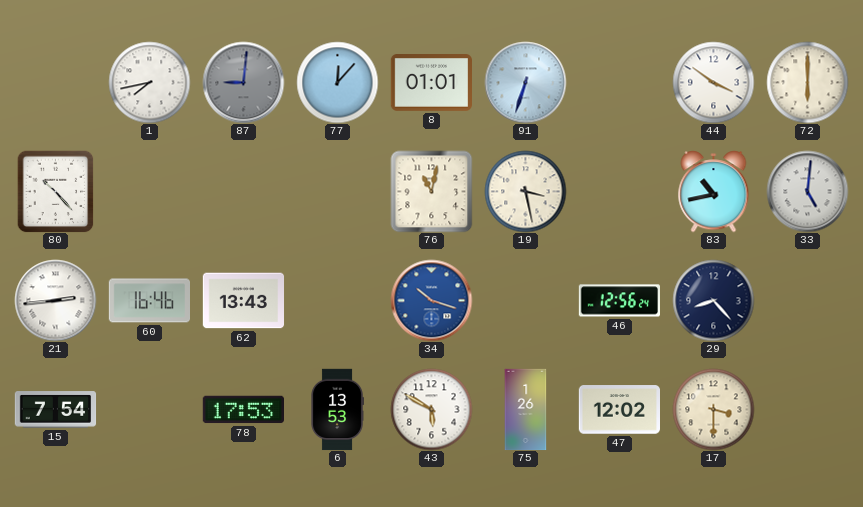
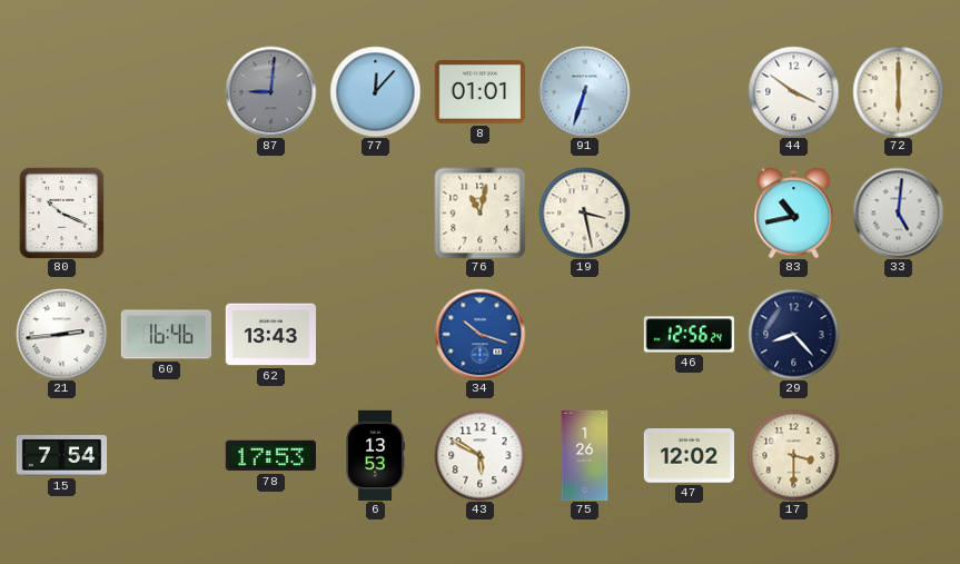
1: 7:43 -> none
80: 10:23 -> 10:19
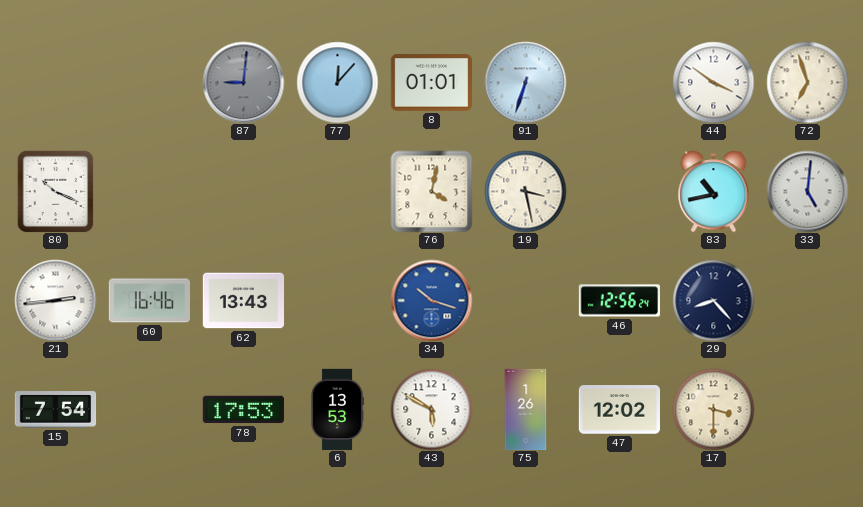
72: 6:00 -> 6:57
76: 11:02 -> 4:02
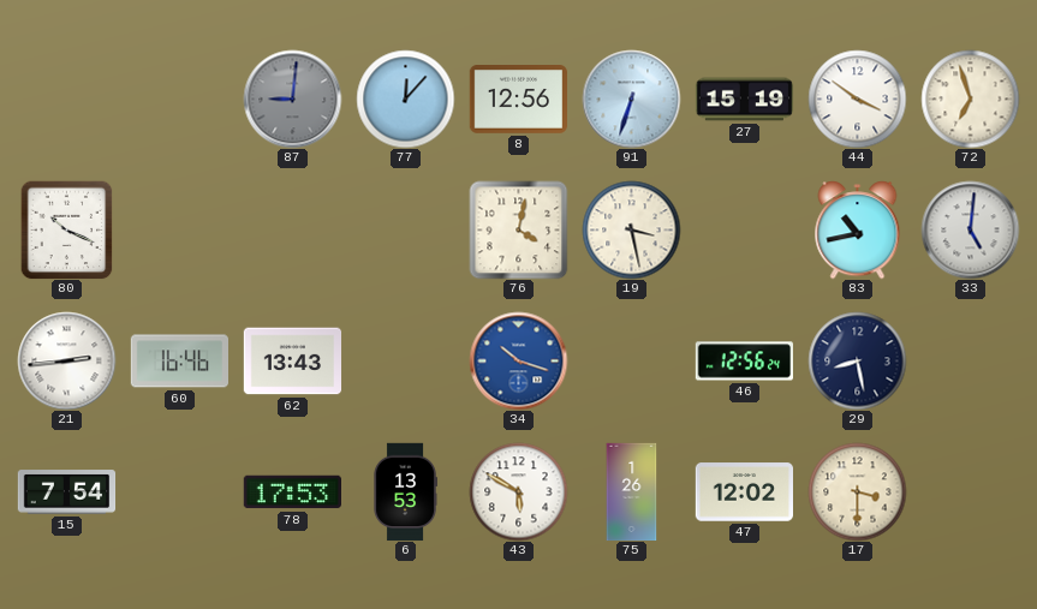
8: 01:01 -> 12:56
27: none -> 15:19
29: 8:23 -> 8:28
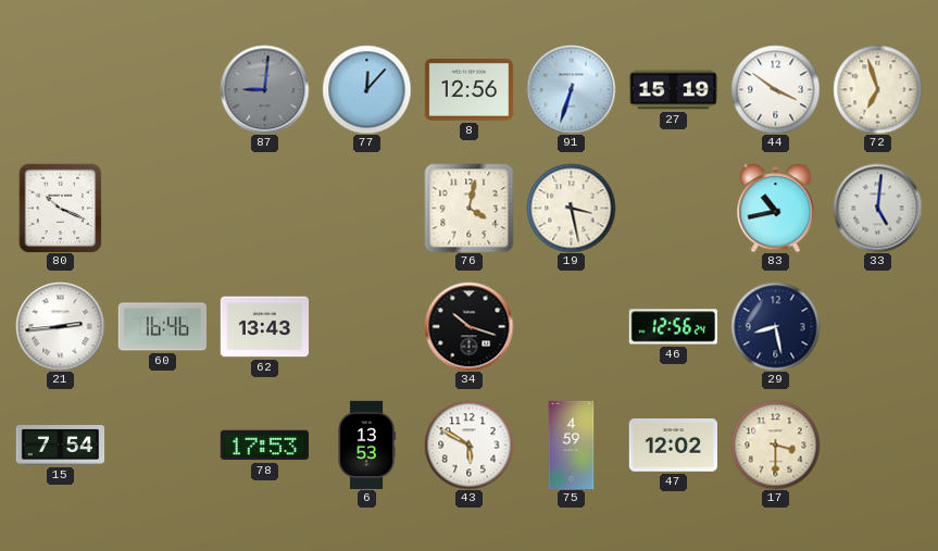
34 dial: blue -> black
75: 1:26 -> 4:59
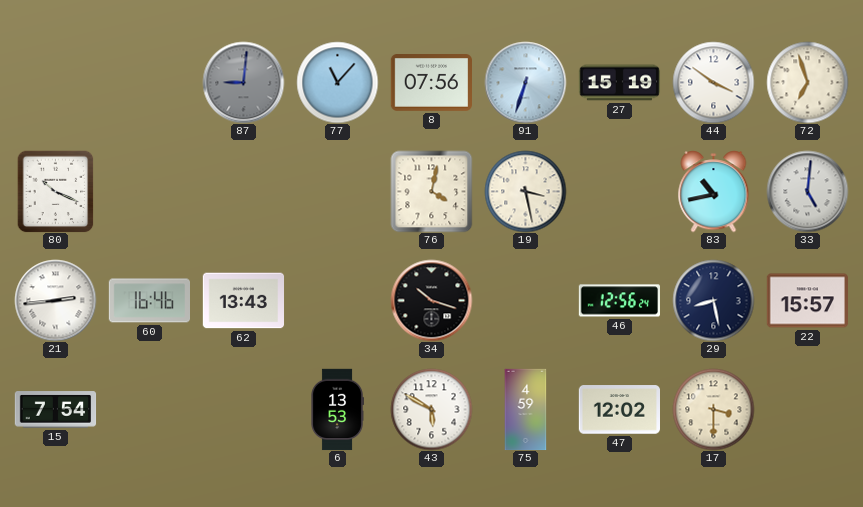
77: 12:07 -> 11:07
8: 12:56 -> 07:56
22: none -> 15:57
78: 17:53 -> none
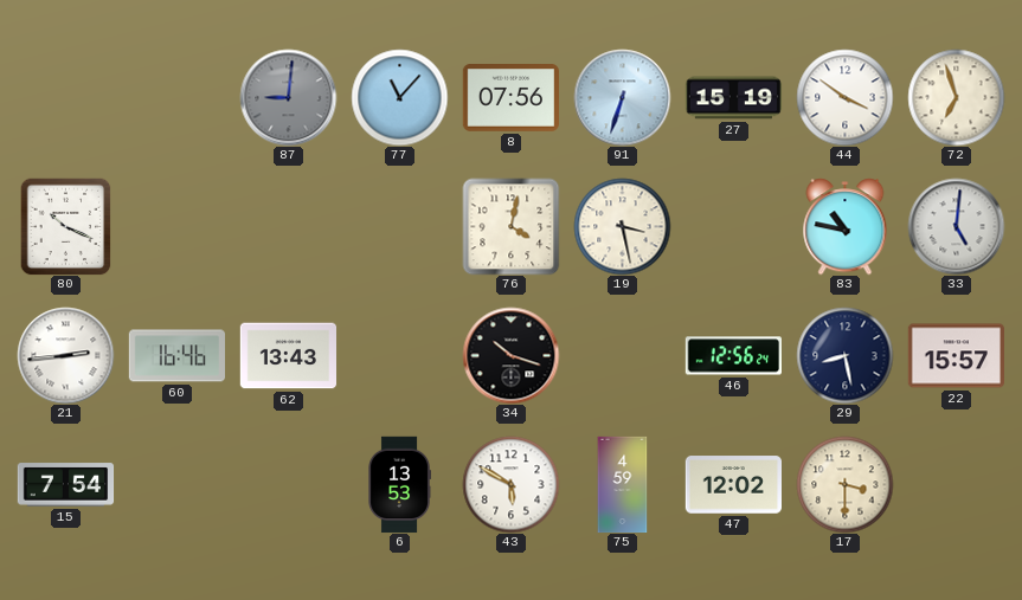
83: 10:43 -> 10:47
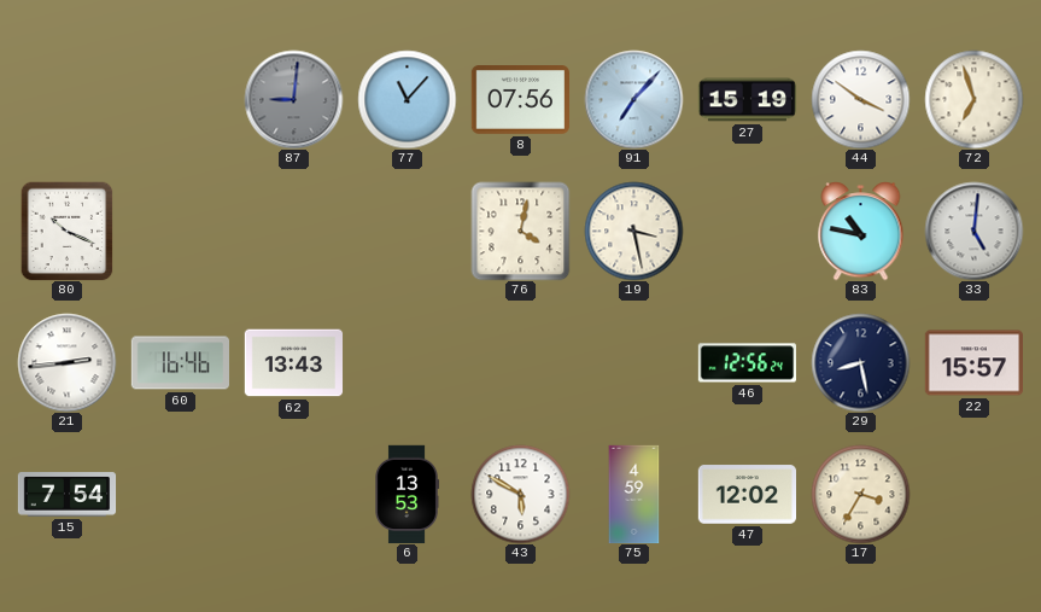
91: 6:33 -> 7:07
34: 10:18 -> none
17: 3:30 -> 3:35
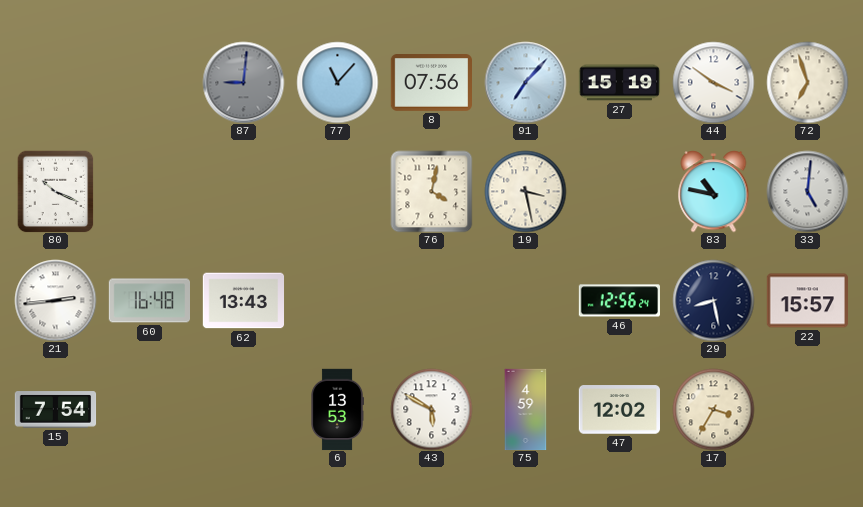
60: 16:46 -> 16:48
